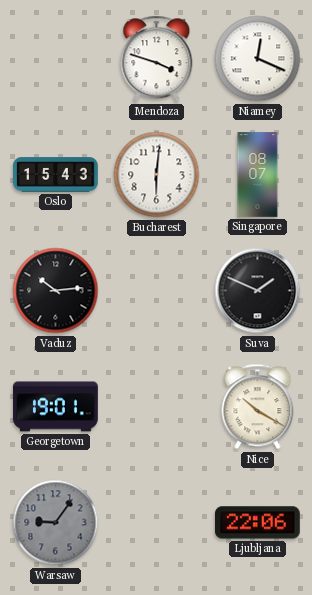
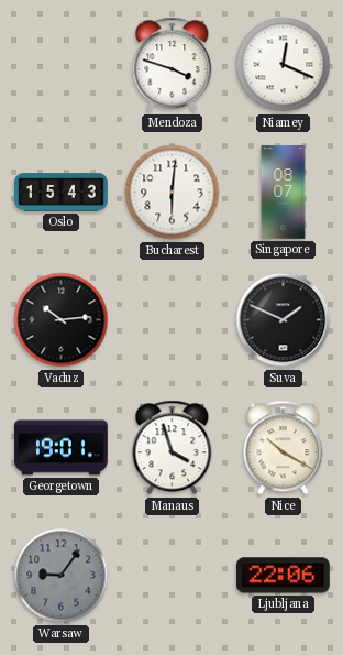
Manaus: none -> 3:57
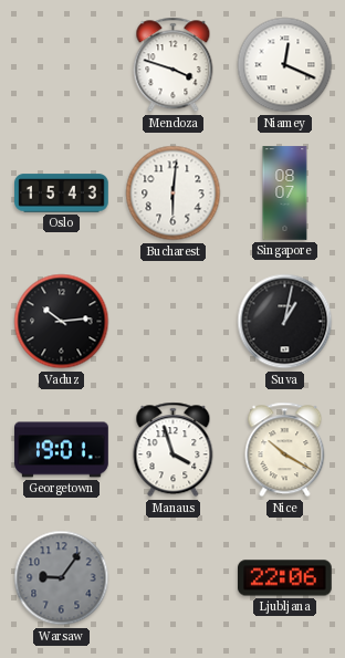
Suva: 1:49 -> 1:02
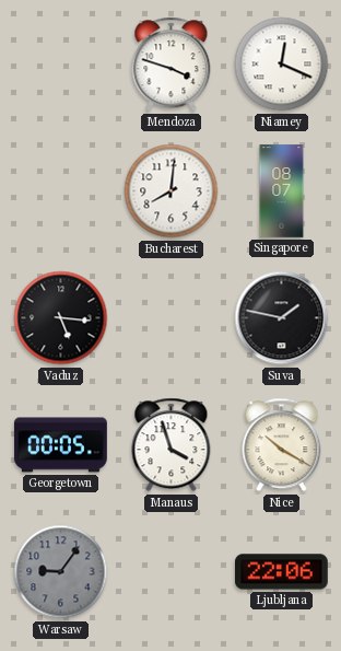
Oslo: 15:43 -> none
Bucharest: 6:01 -> 8:01
Vaduz: 10:14 -> 5:16
Suva: 1:02 -> 1:47
Georgetown: 19:01 -> 00:05
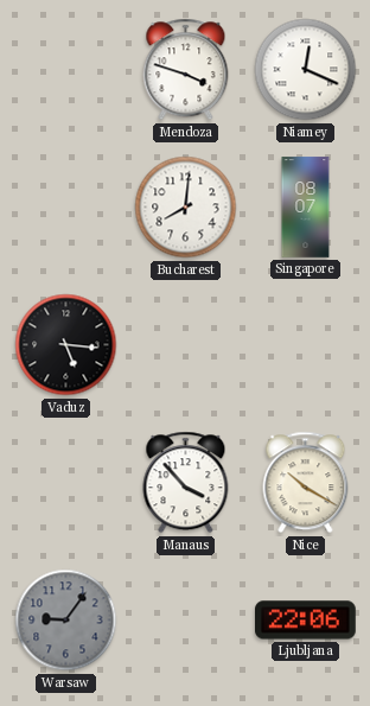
Suva: 1:47 -> none
Georgetown: 00:05 -> none
Manaus: 3:57 -> 3:53
